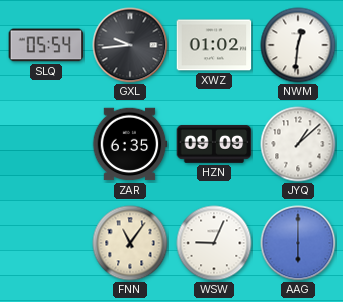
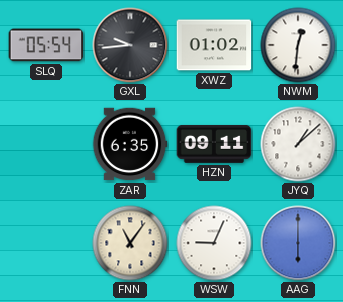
HZN: 09:09 -> 09:11
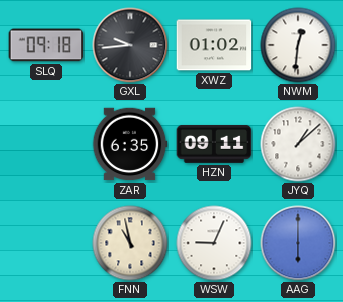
SLQ: 05:54 -> 09:18
FNN: 11:06 -> 10:58
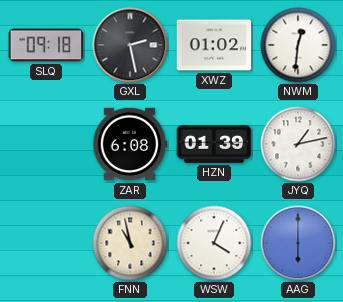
GXL: 9:44 -> 2:28
ZAR: 6:35 -> 6:08
HZN: 09:11 -> 01:39
JYQ: 1:08 -> 1:13
WSW: 9:04 -> 4:04
